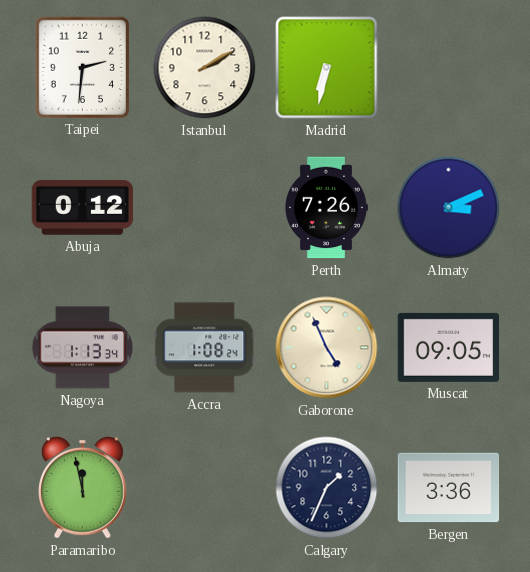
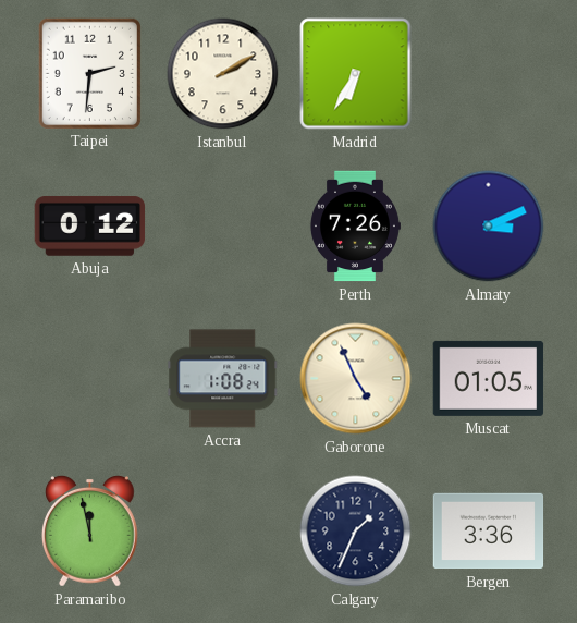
Madrid: 6:32 -> 6:35
Nagoya: 1:13 -> none
Muscat: 09:05 -> 01:05
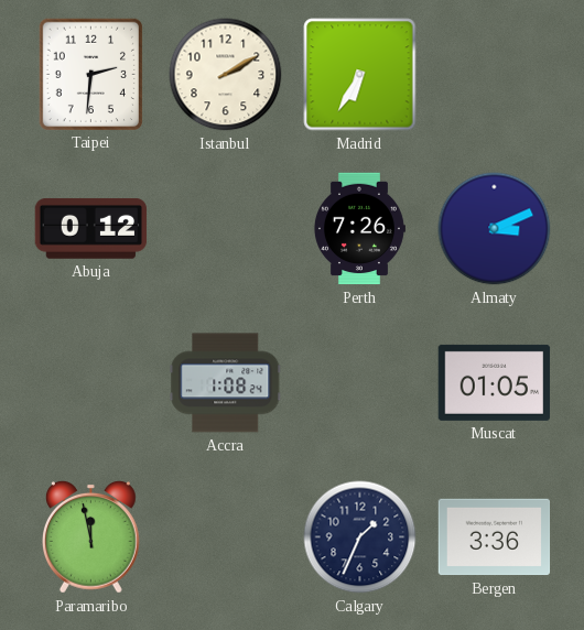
Gaborone: 4:56 -> none
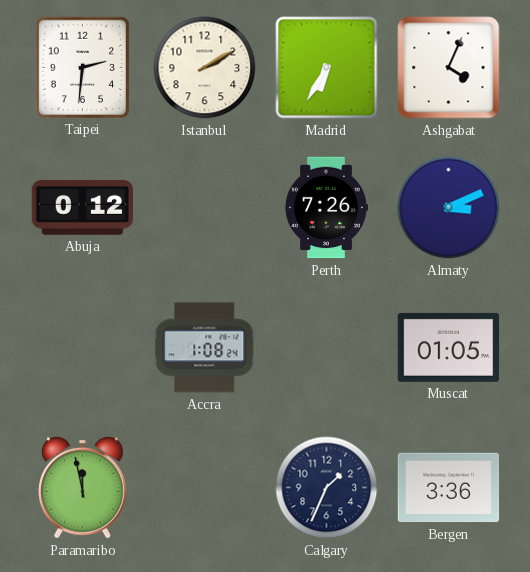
Ashgabat: none -> 4:04
